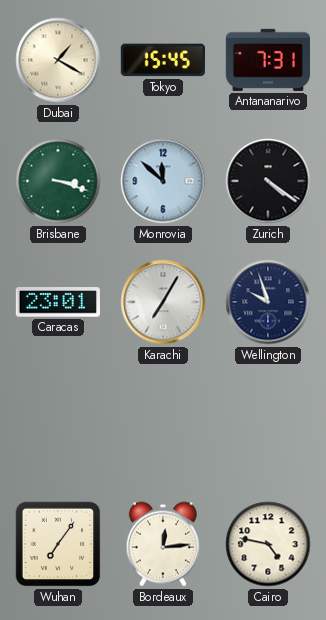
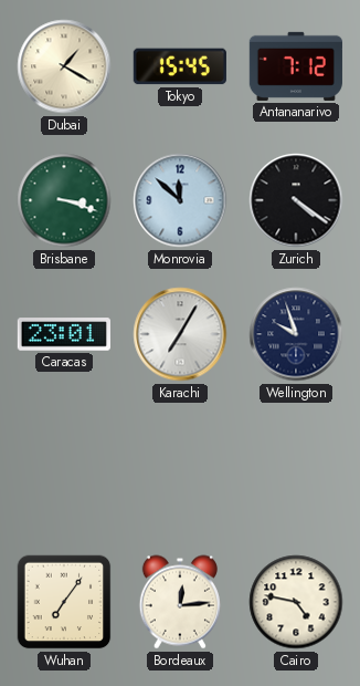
Antananarivo: 7:31 -> 7:12
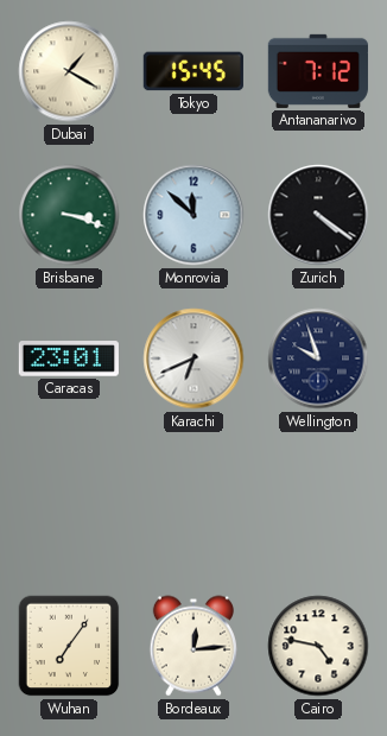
Karachi: 7:05 -> 6:41
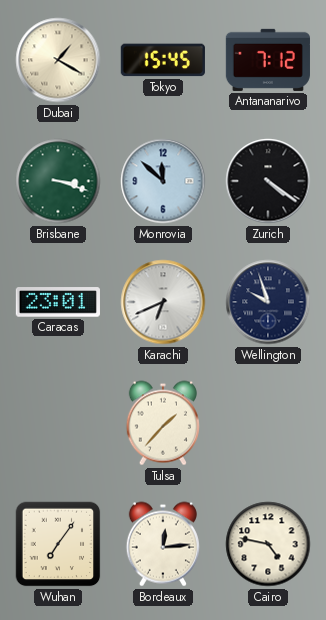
Tulsa: none -> 1:37
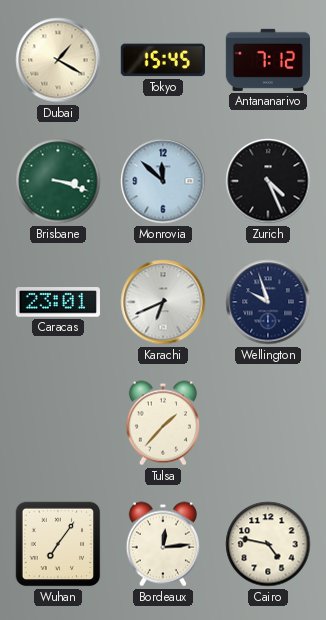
Zurich: 4:21 -> 4:26
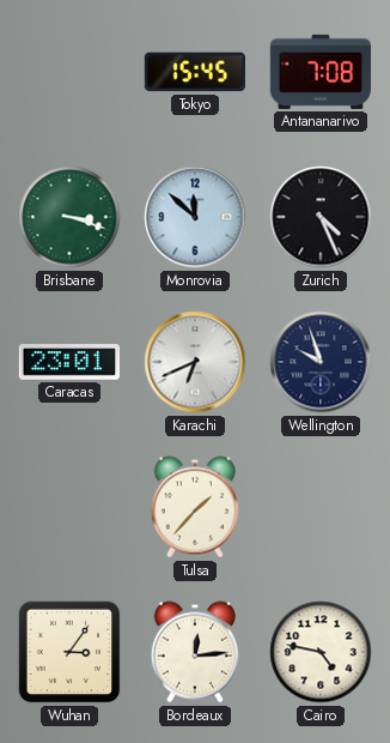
Dubai: 1:20 -> none
Antananarivo: 7:12 -> 7:08
Wuhan: 7:06 -> 3:06
